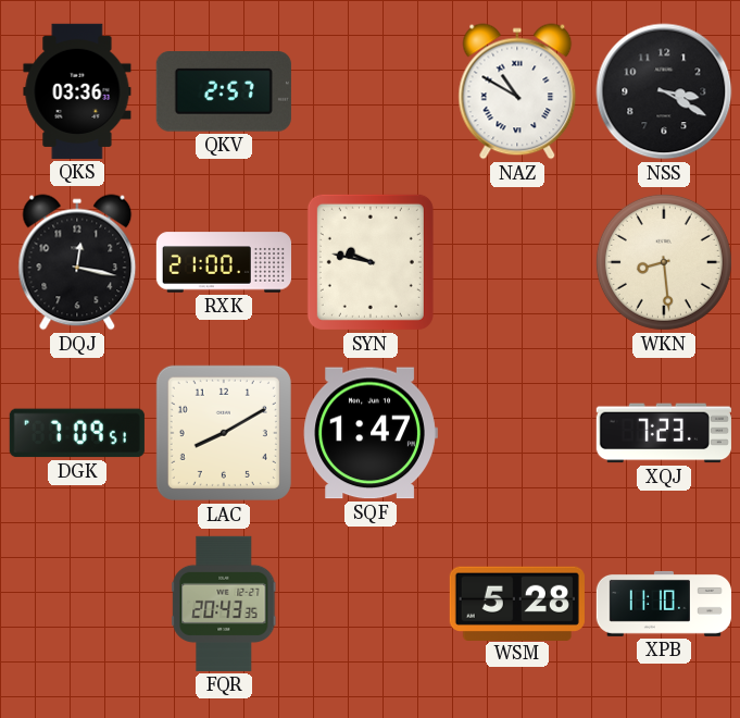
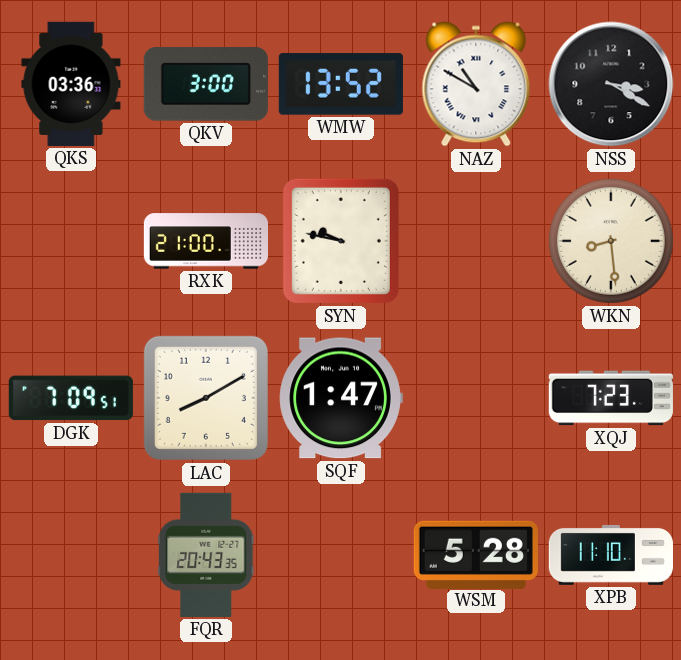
QKV: 2:57 -> 3:00
WMW: none -> 13:52
DQJ: 12:17 -> none
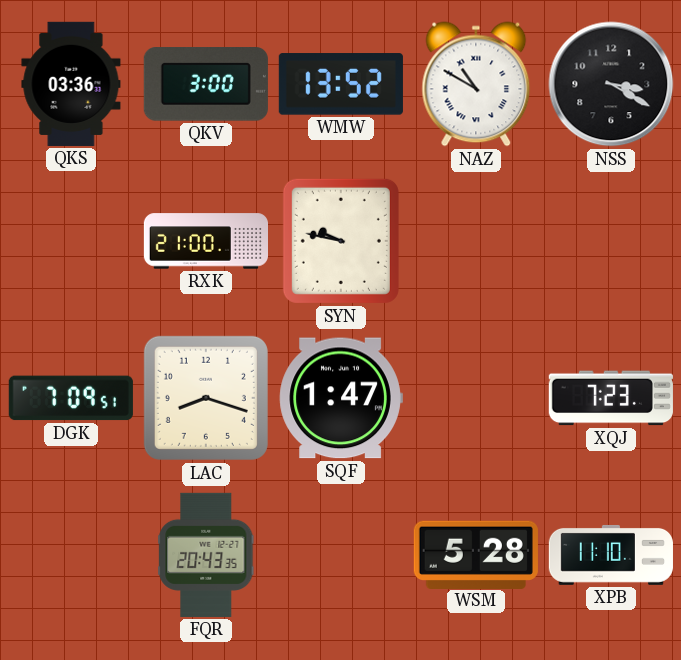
WKN: 8:29 -> none
LAC: 8:10 -> 8:18
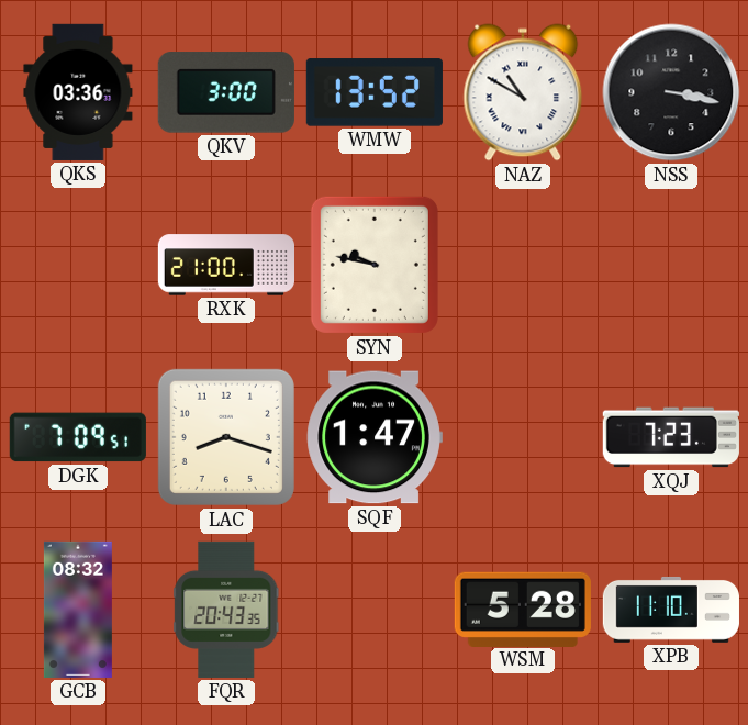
NSS: 3:20 -> 3:17
GCB: none -> 08:32
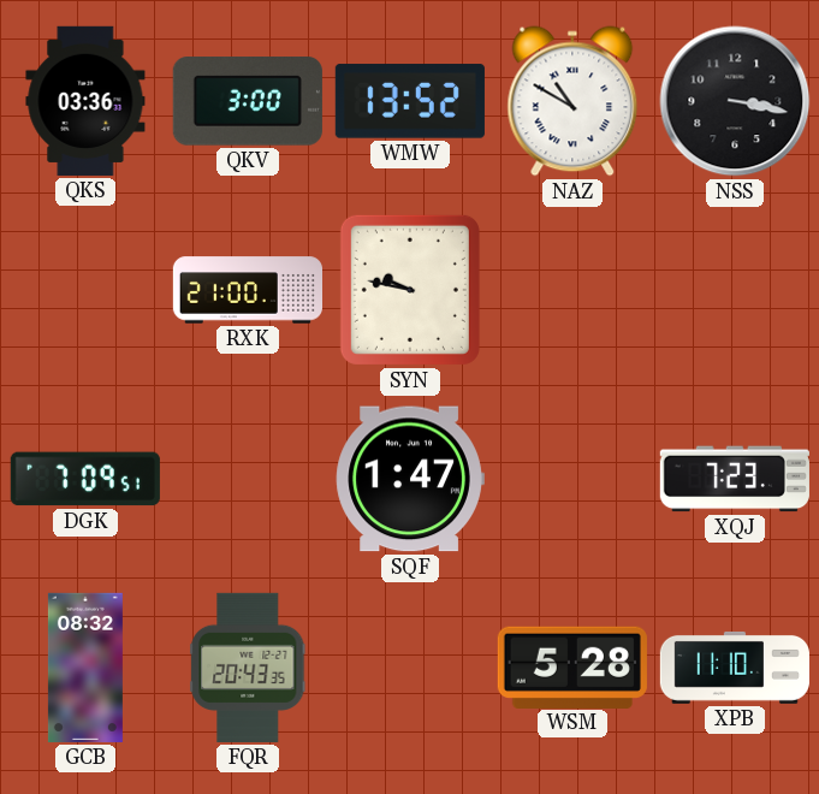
LAC: 8:18 -> none
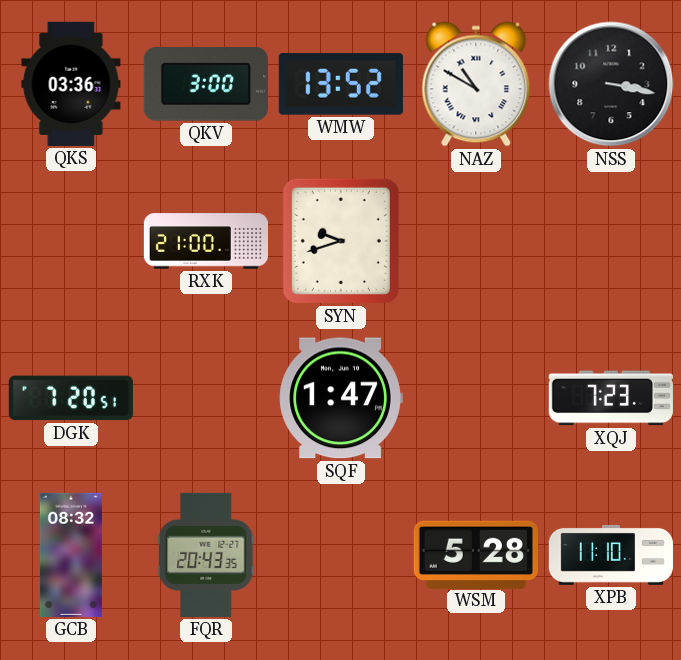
SYN: 9:47 -> 9:42
DGK: 7:09 -> 7:20
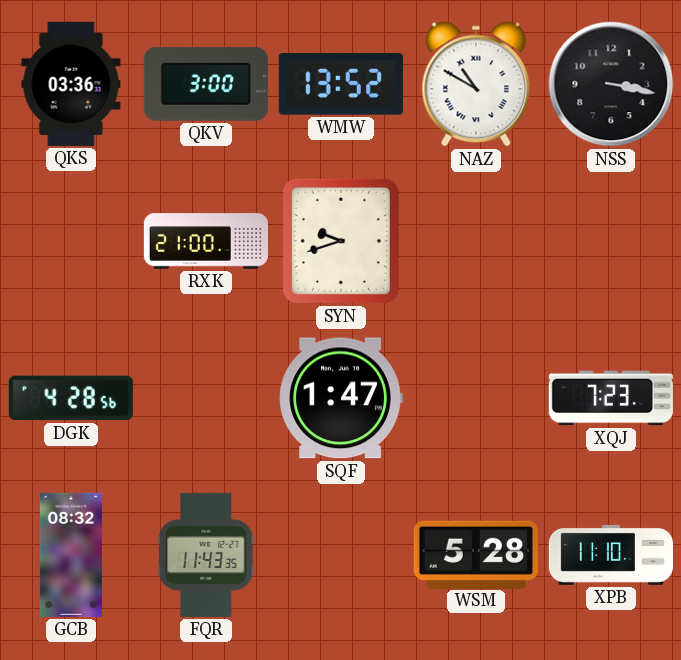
DGK: 7:20 -> 4:28
FQR: 20:43 -> 11:43
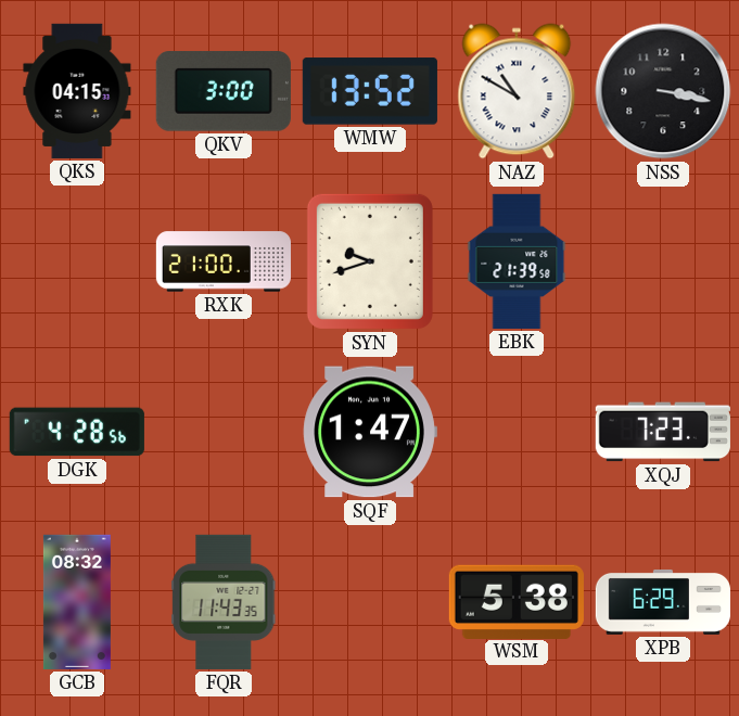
QKS: 03:36 -> 04:15
EBK: none -> 21:39
WSM: 5:28 -> 5:38
XPB: 11:10 -> 6:29
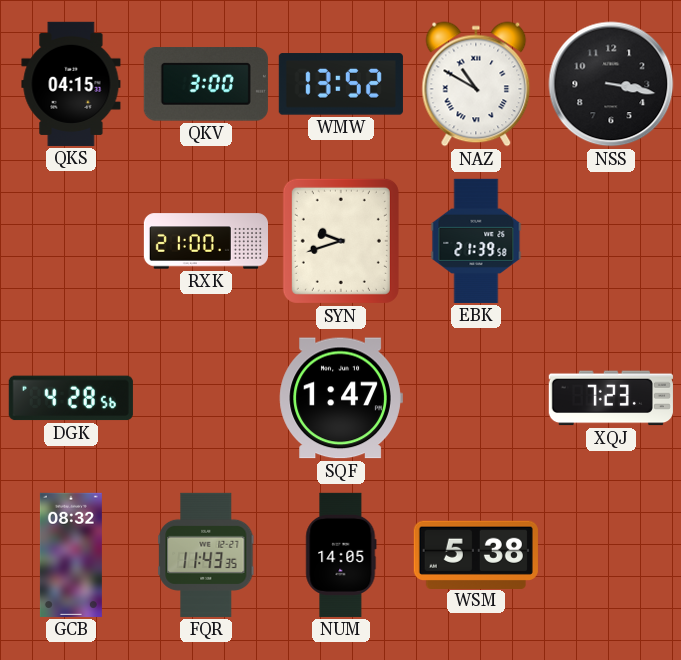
NUM: none -> 14:05
XPB: 6:29 -> none
